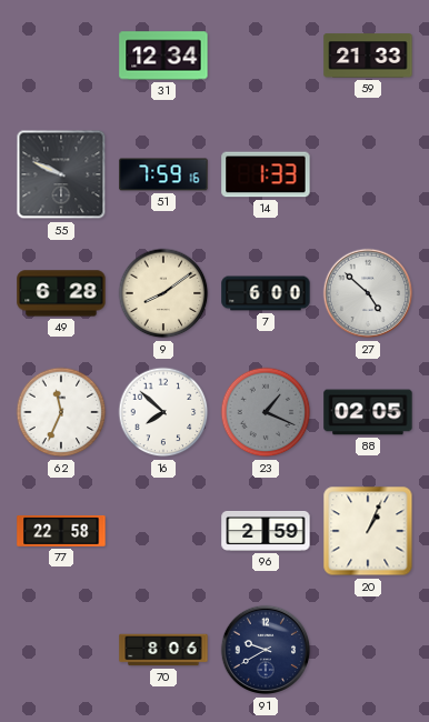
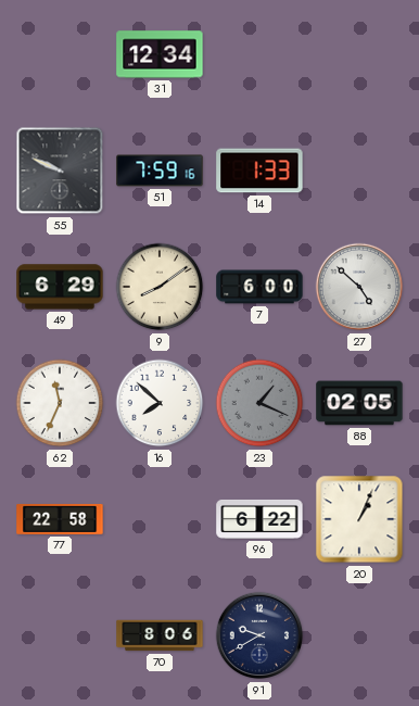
59: 21:33 -> none
49: 6:28 -> 6:29
96: 2:59 -> 6:22
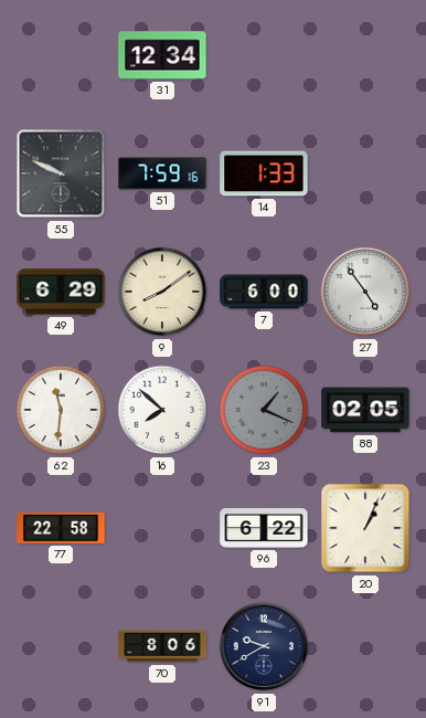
27: 4:52 -> 4:54
62: 11:34 -> 11:31
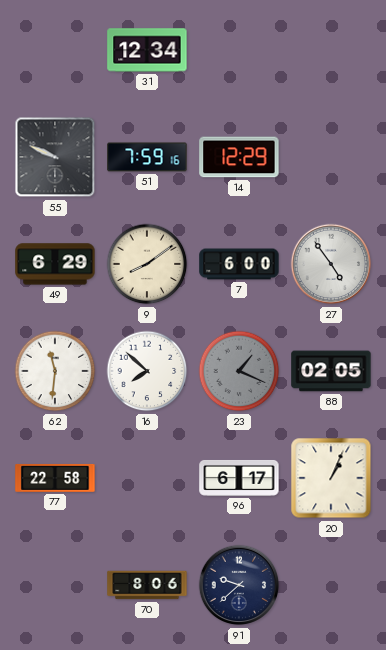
14: 1:33 -> 12:29
96: 6:22 -> 6:17
91: 9:40 -> 9:38
